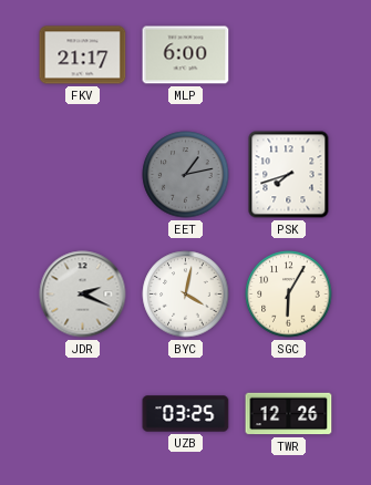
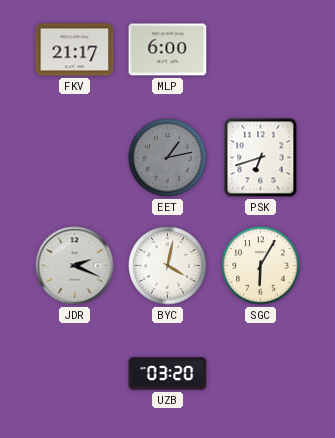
PSK: 7:42 -> 6:42
UZB: 03:25 -> 03:20
TWR: 12:26 -> none
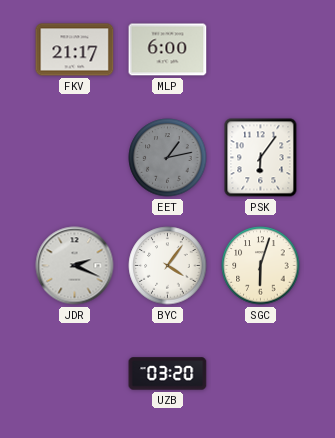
PSK: 6:42 -> 6:06
BYC: 4:02 -> 4:06
SGC: 6:05 -> 6:03
